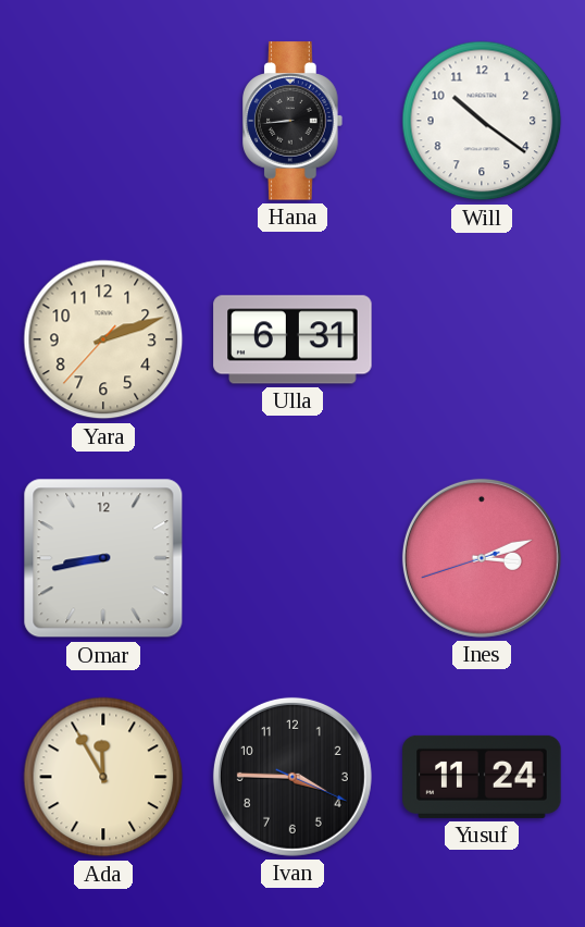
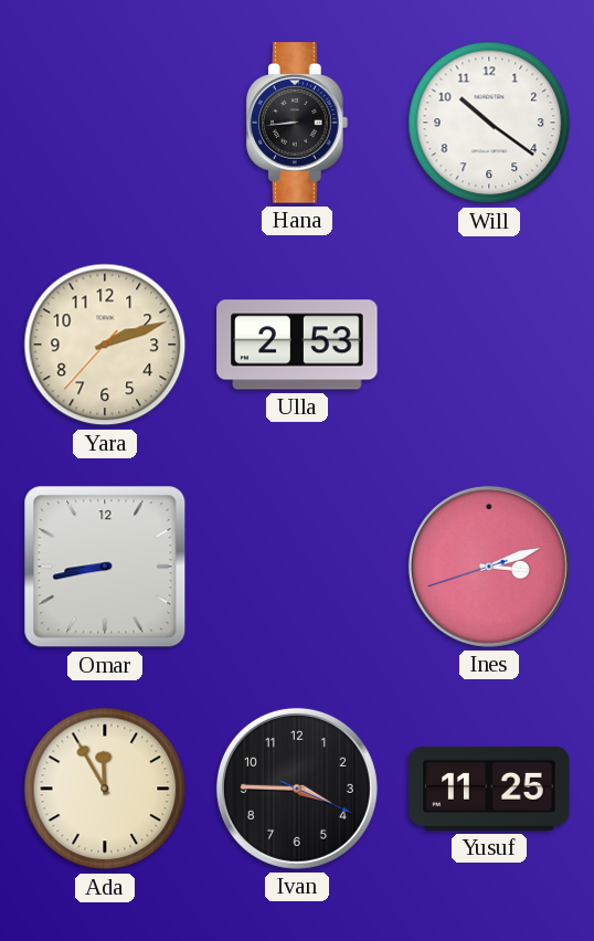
Ulla: 6:31 -> 2:53
Yusuf: 11:24 -> 11:25
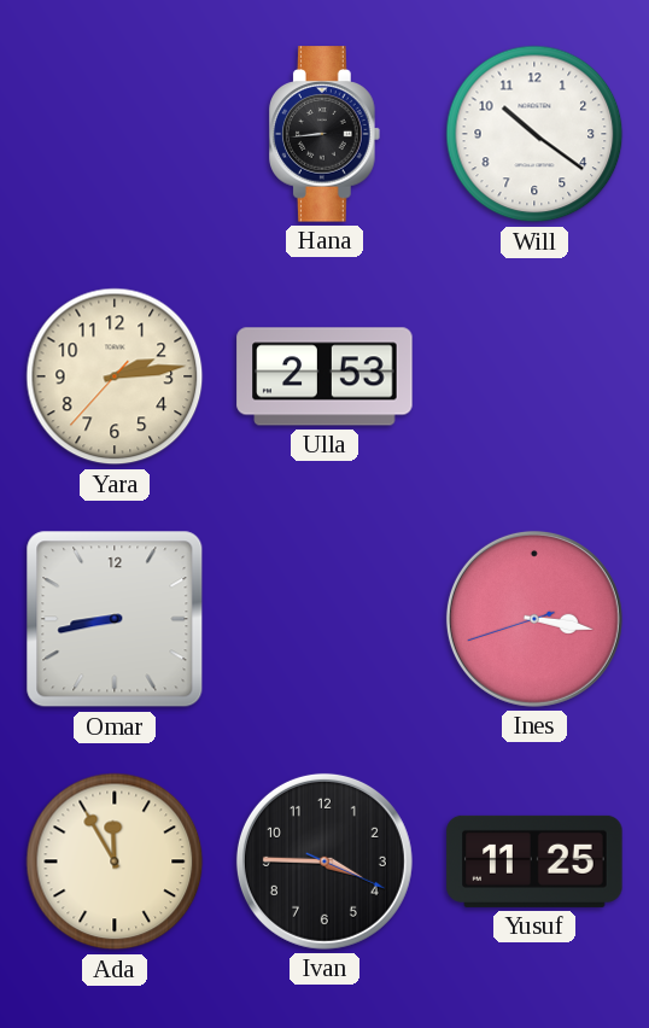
Yara: 2:11 -> 2:13
Ines: 3:11 -> 3:16
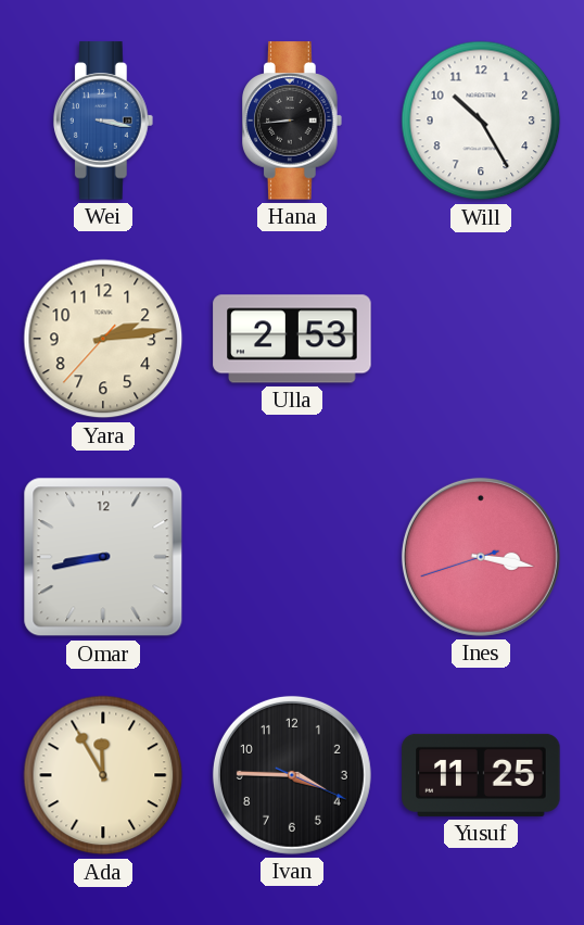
Wei: none -> 3:17
Will: 10:21 -> 10:25
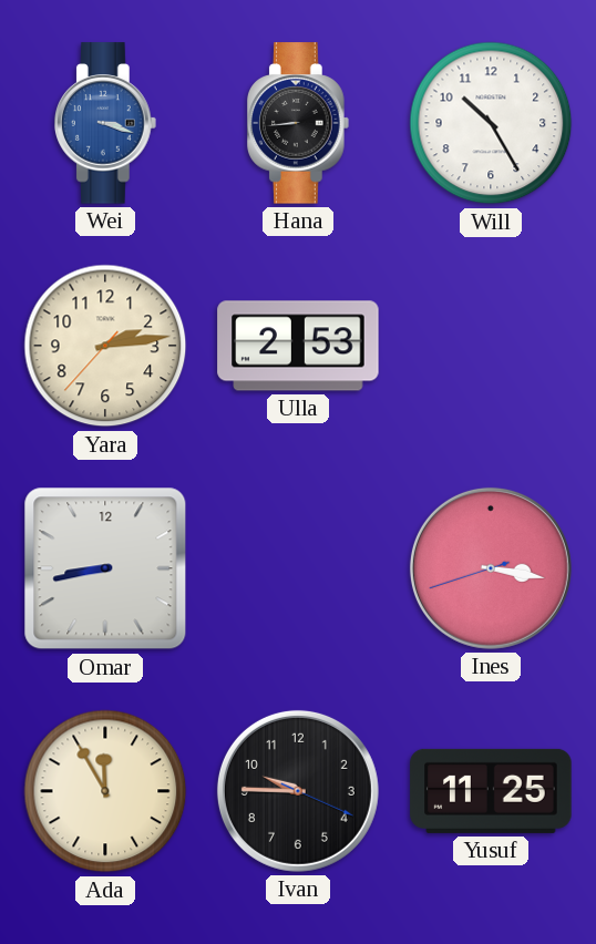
Wei: 3:17 -> 3:18
Ivan: 3:45 -> 9:45
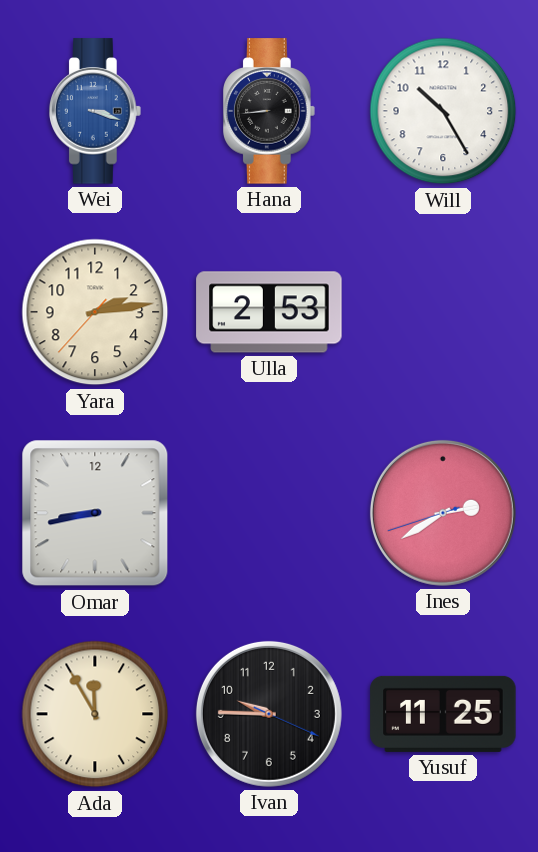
Ines: 3:16 -> 2:39
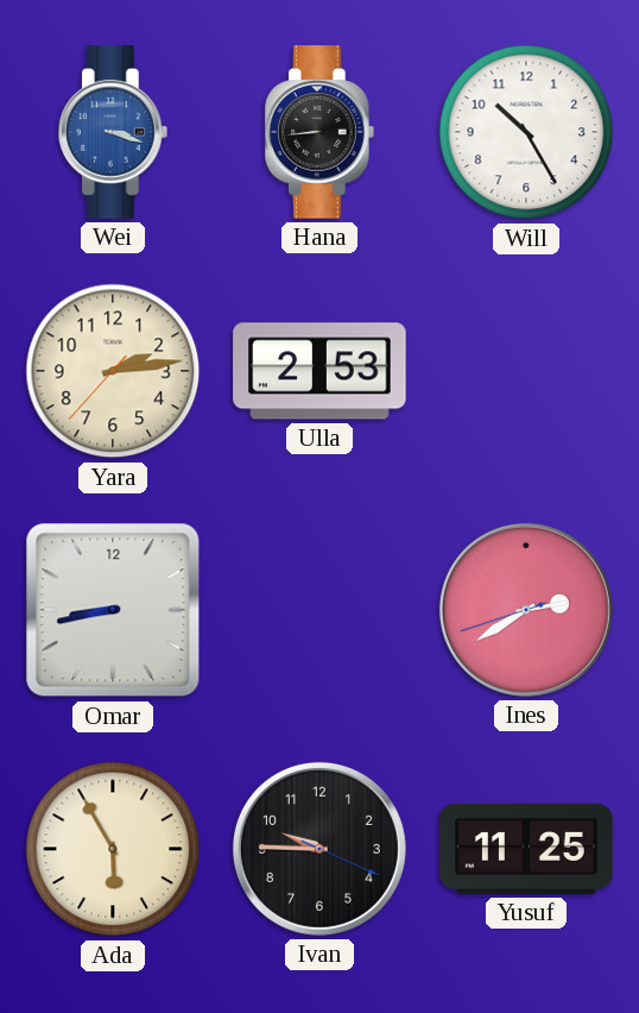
Ada: 11:55 -> 5:55
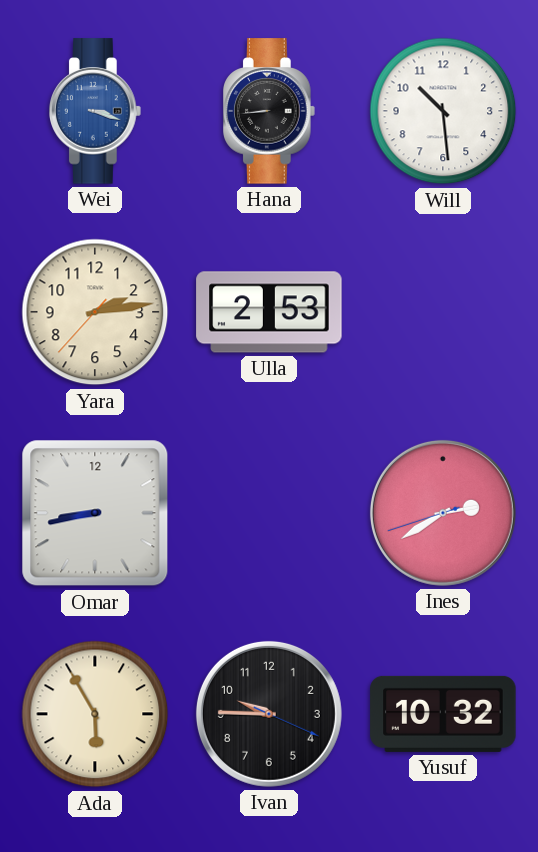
Will: 10:25 -> 10:29
Yusuf: 11:25 -> 10:32
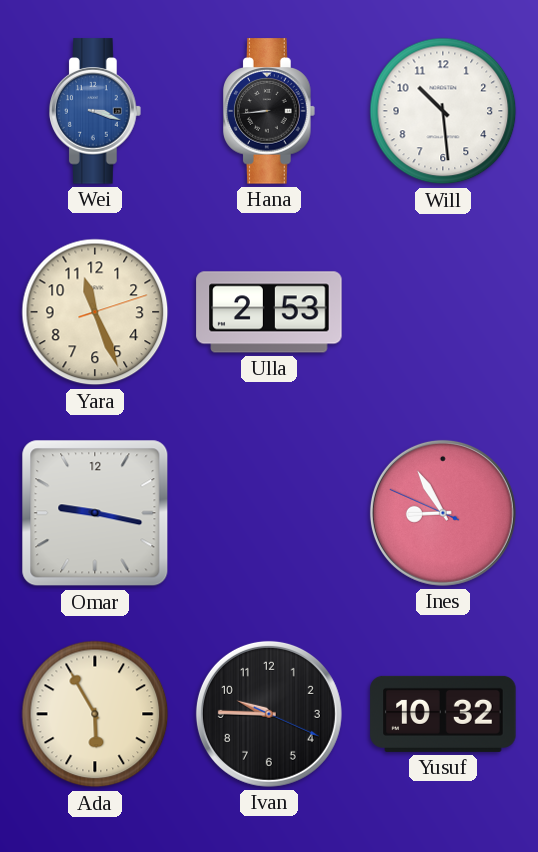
Yara: 2:13 -> 11:26
Omar: 8:43 -> 9:17
Ines: 2:39 -> 8:54
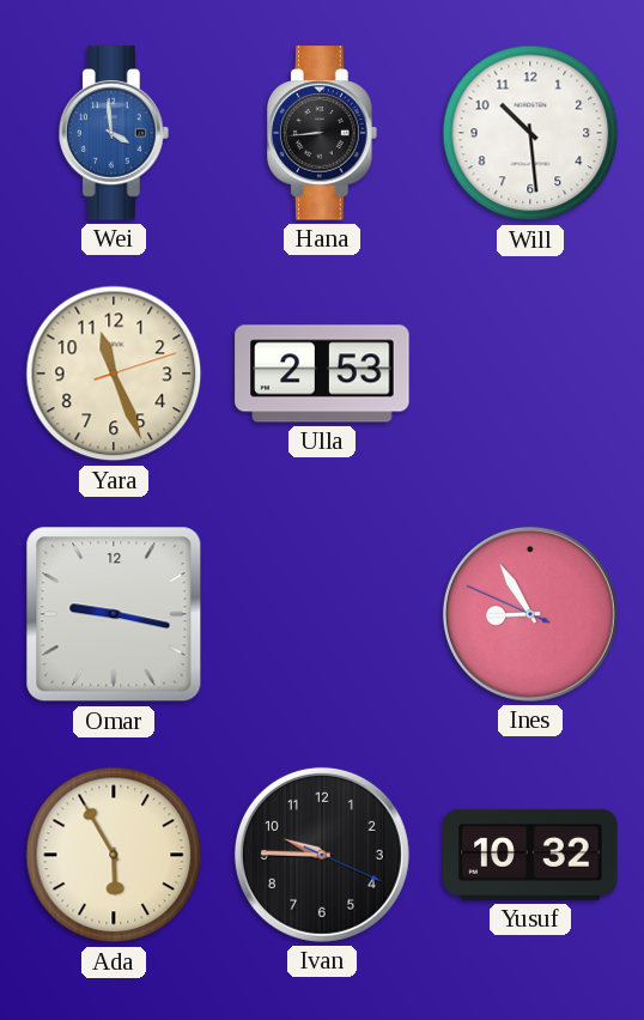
Wei: 3:18 -> 3:59
